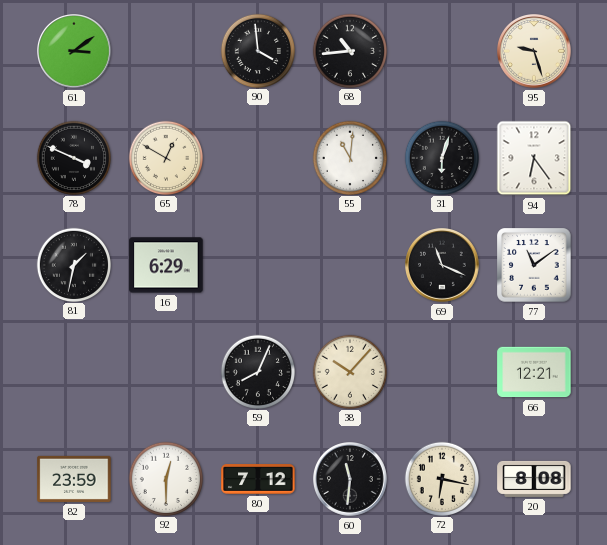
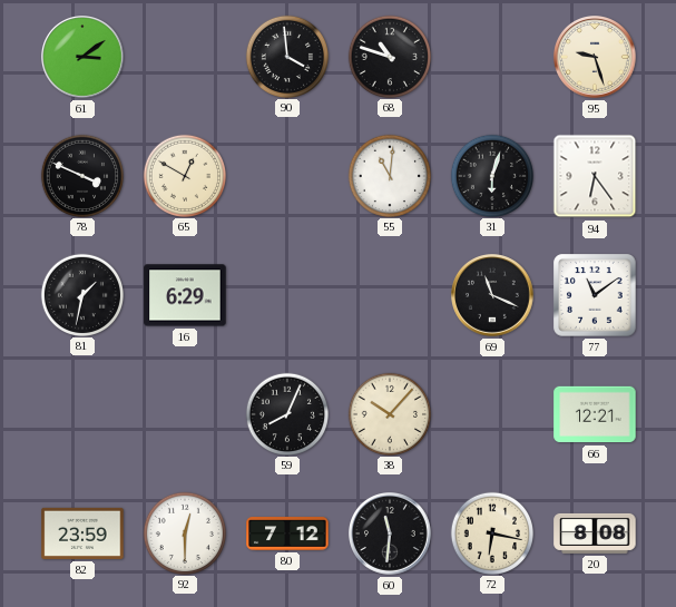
68: 10:44 -> 10:48
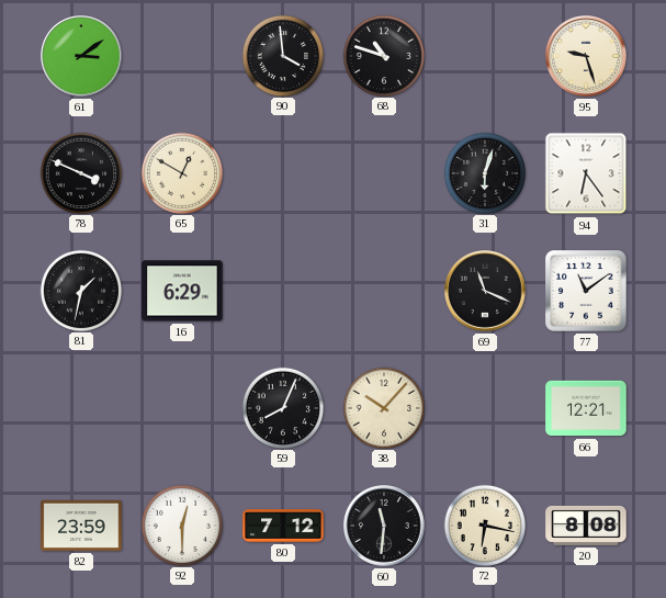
55: 11:01 -> none
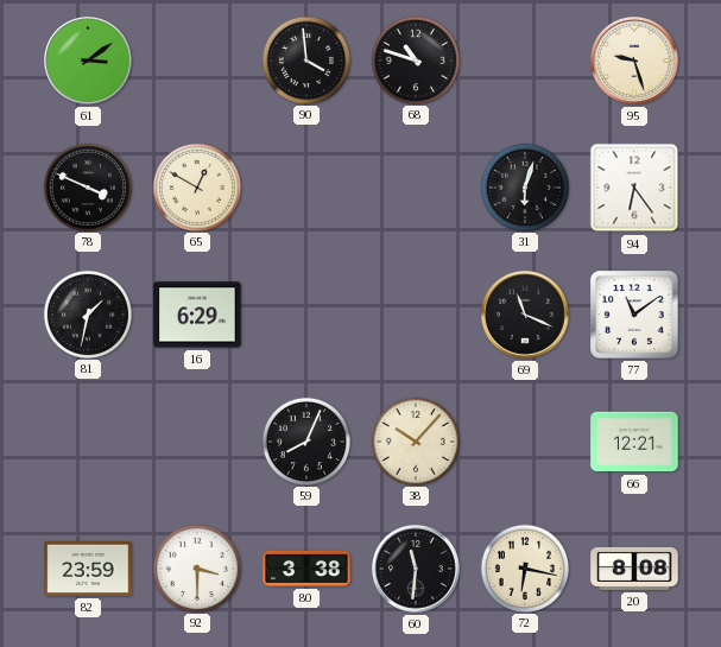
92: 12:30 -> 3:30
80: 7:12 -> 3:38
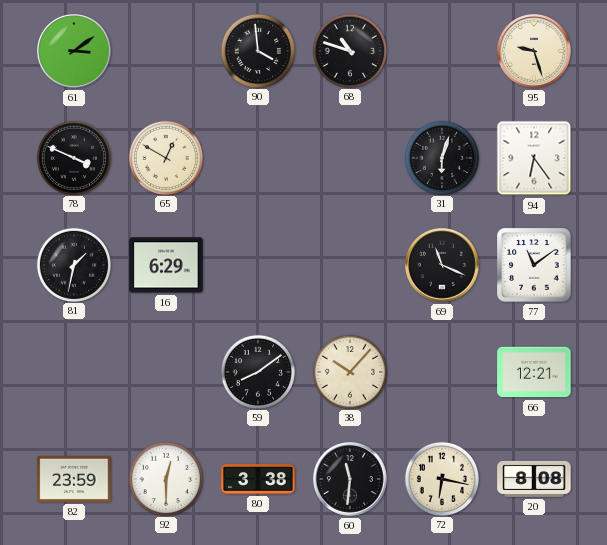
59: 8:04 -> 8:09
92: 3:30 -> 12:30
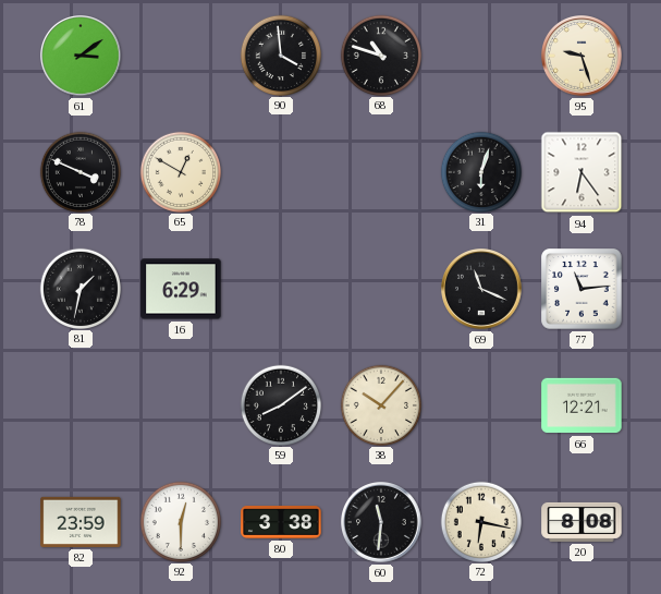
77: 11:09 -> 11:14
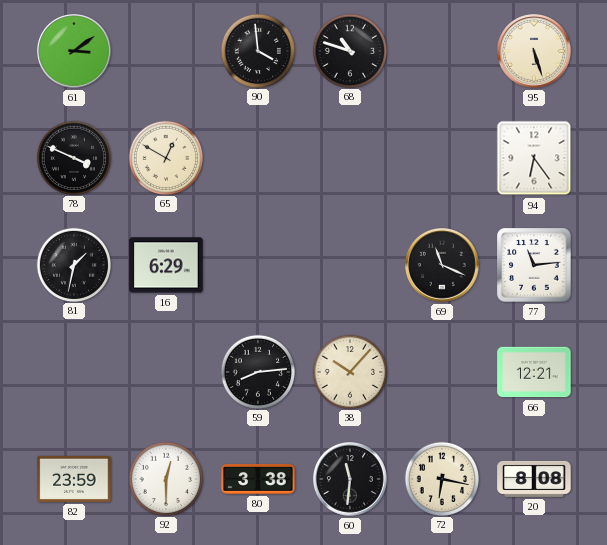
95: 9:27 -> 5:27
31: 6:03 -> none
59: 8:09 -> 8:14
